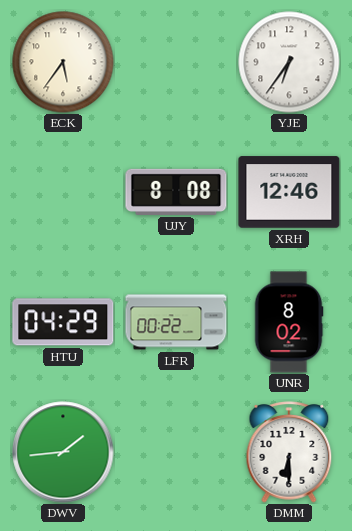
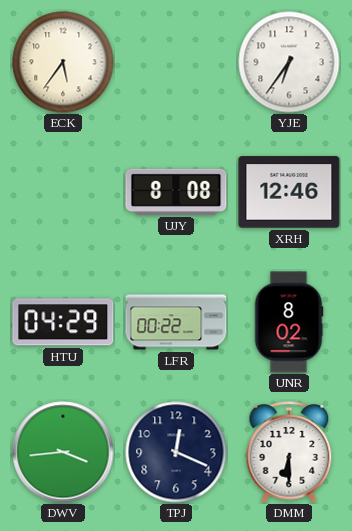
DWV: 1:44 -> 3:44
TPJ: none -> 12:19
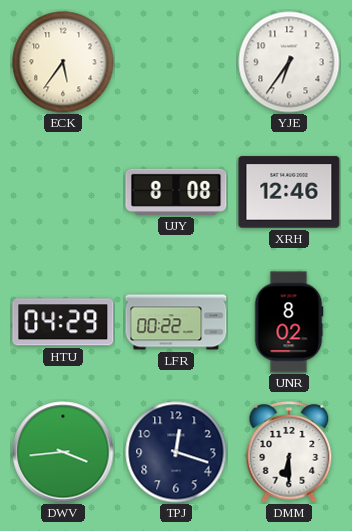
TPJ: 12:19 -> 12:18
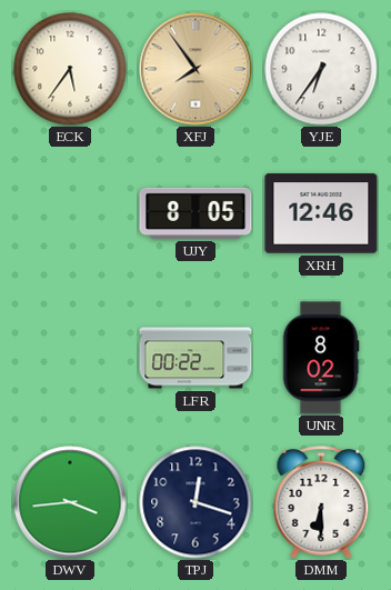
XFJ: none -> 7:54
UJY: 8:08 -> 8:05
HTU: 04:29 -> none
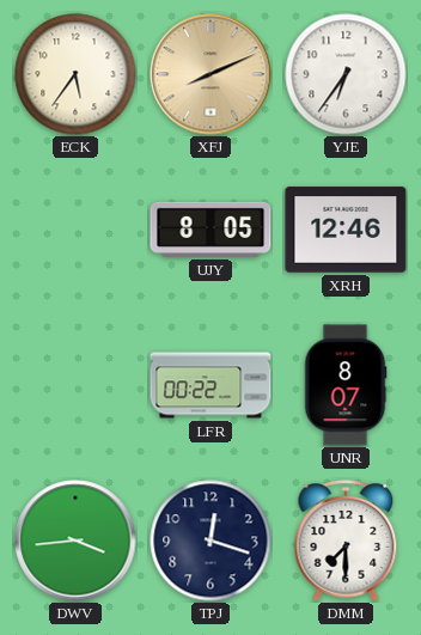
XFJ: 7:54 -> 8:11
UNR: 8:02 -> 8:07
DMM: 6:30 -> 7:30
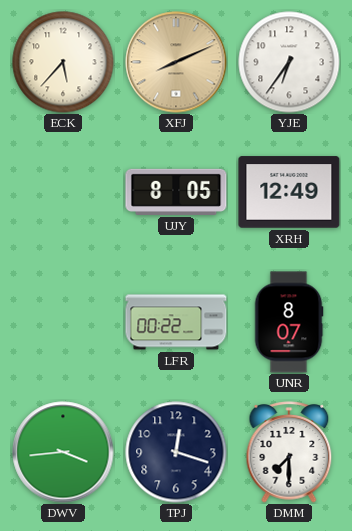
ECK: 5:36 -> 5:37
XRH: 12:46 -> 12:49
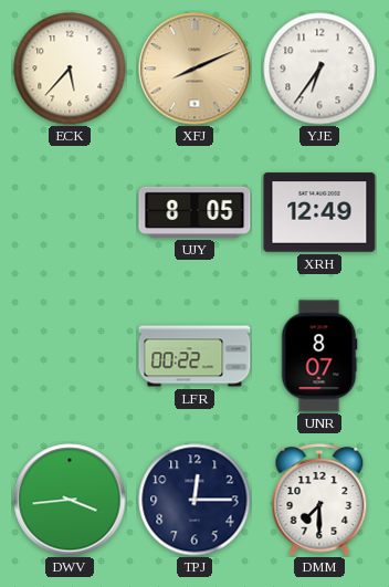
TPJ: 12:18 -> 12:15
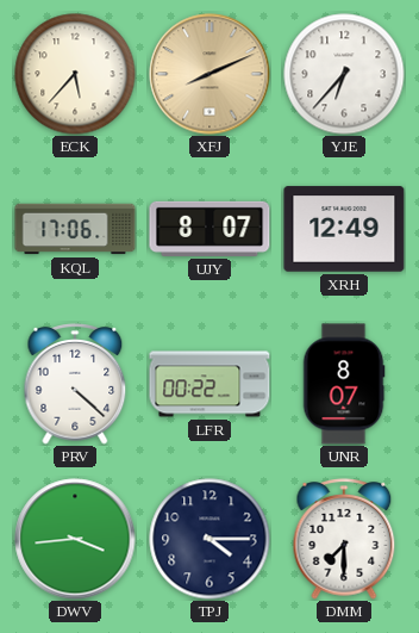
YJE: 6:36 -> 6:37
KQL: none -> 17:06
UJY: 8:05 -> 8:07
PRV: none -> 4:22
TPJ: 12:15 -> 4:15
